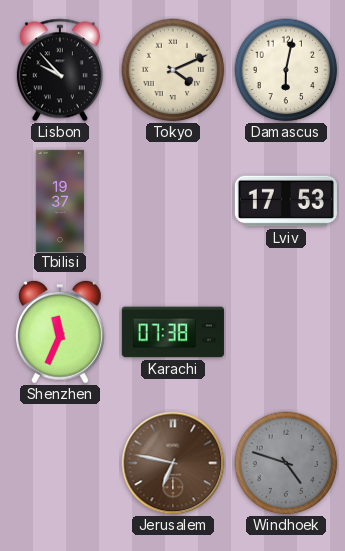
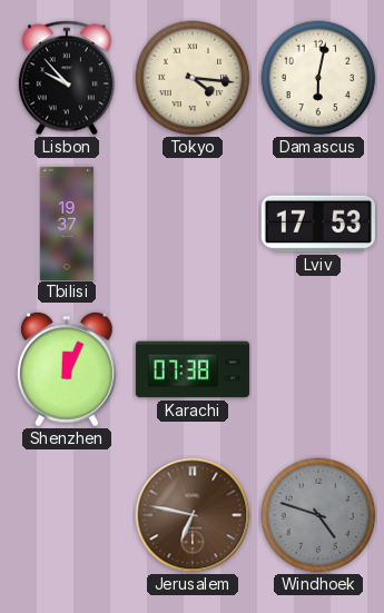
Tokyo: 4:11 -> 4:16
Shenzhen: 11:34 -> 12:04
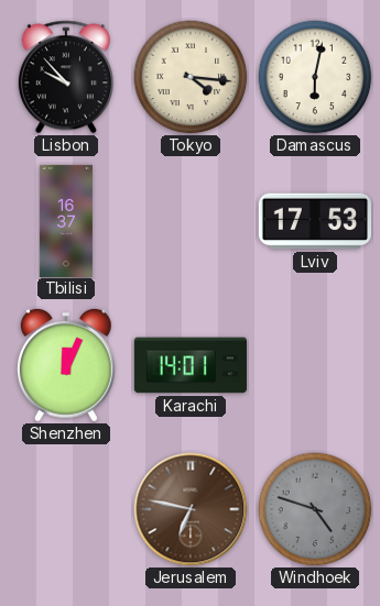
Tbilisi: 19:37 -> 16:37
Karachi: 07:38 -> 14:01
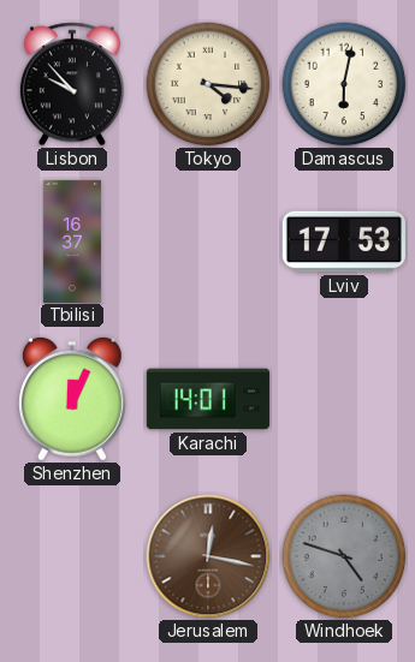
Jerusalem: 6:47 -> 12:17
